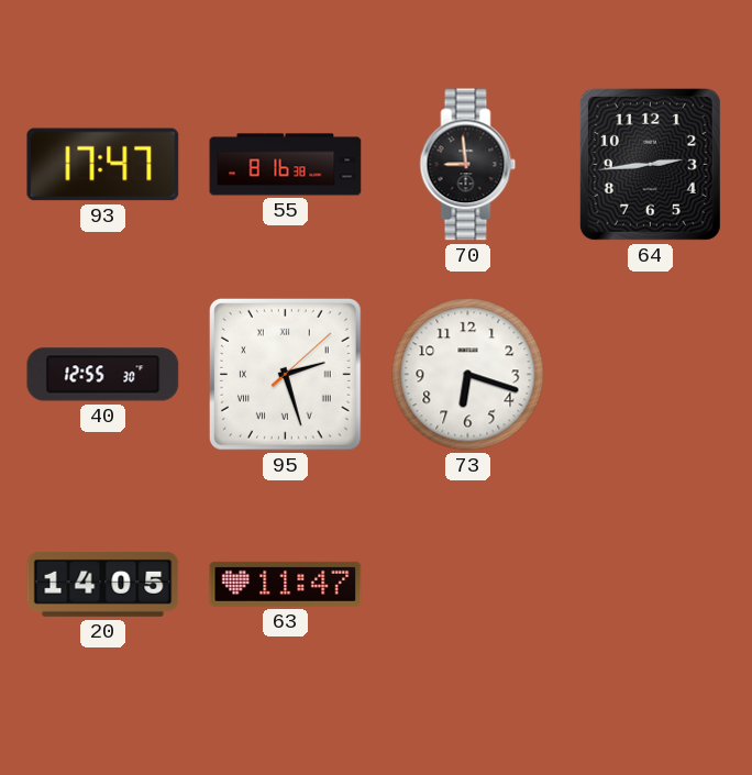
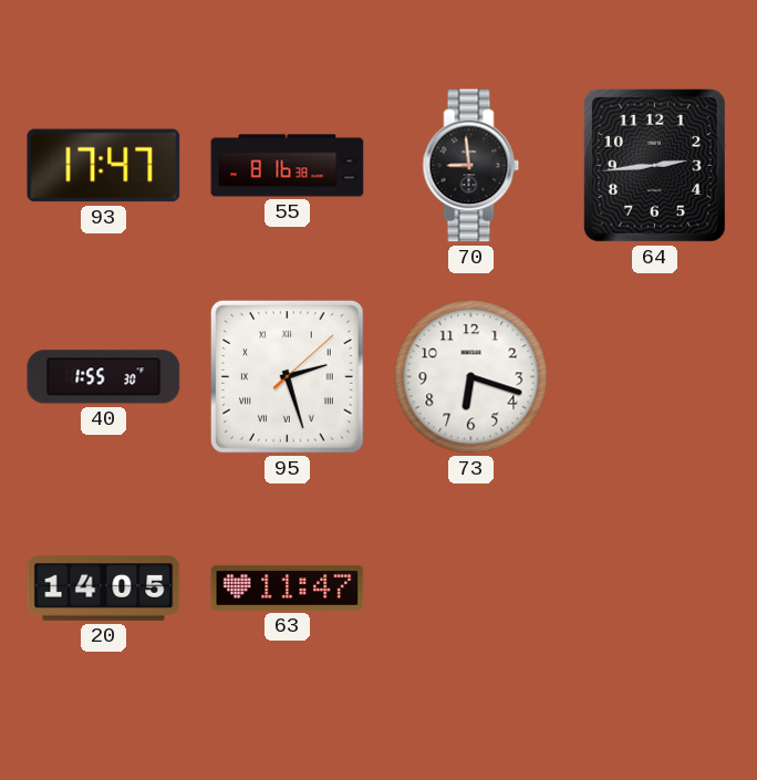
40: 12:55 -> 1:55
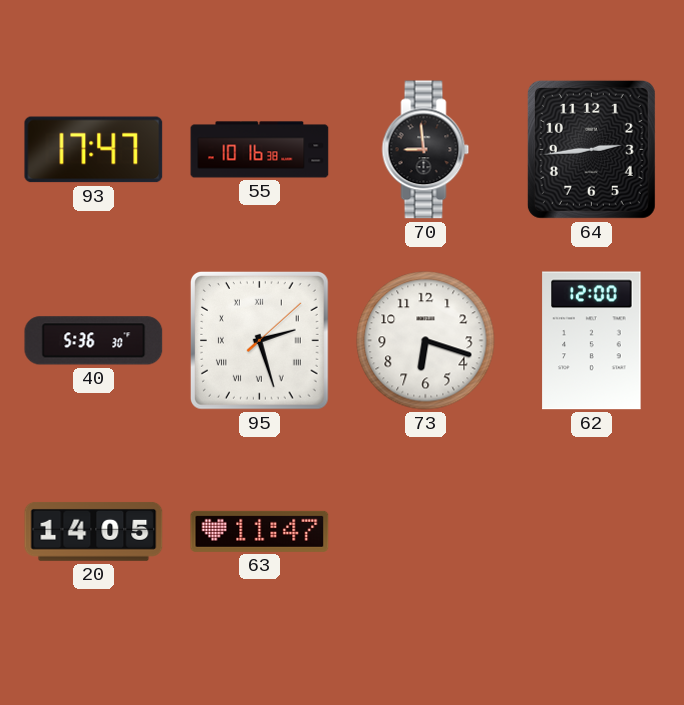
55: 8:16 -> 10:16
40: 1:55 -> 5:36
62: none -> 12:00
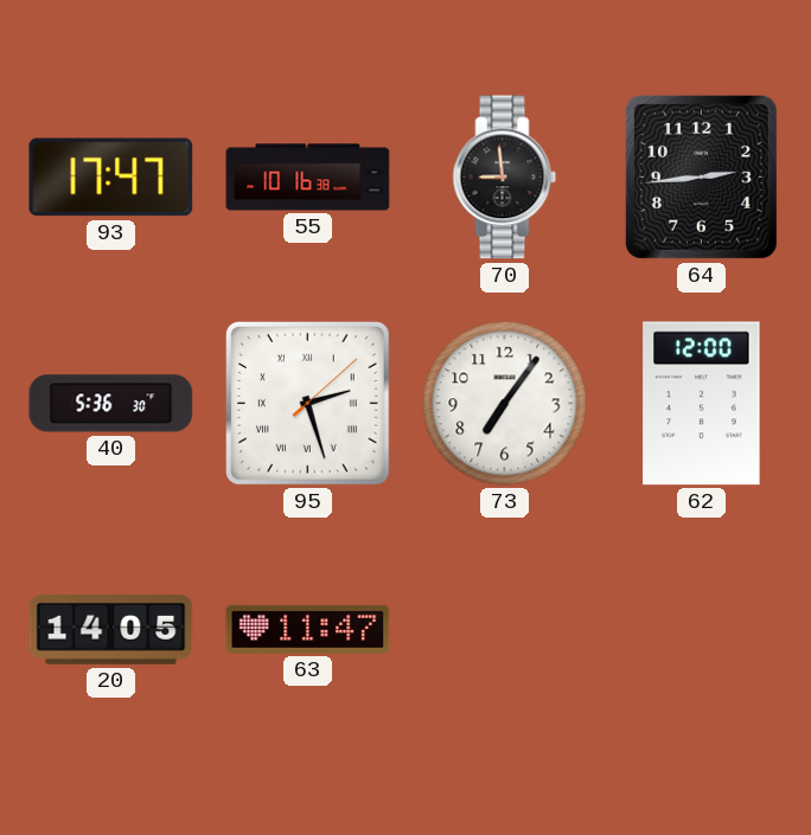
73: 6:18 -> 7:06
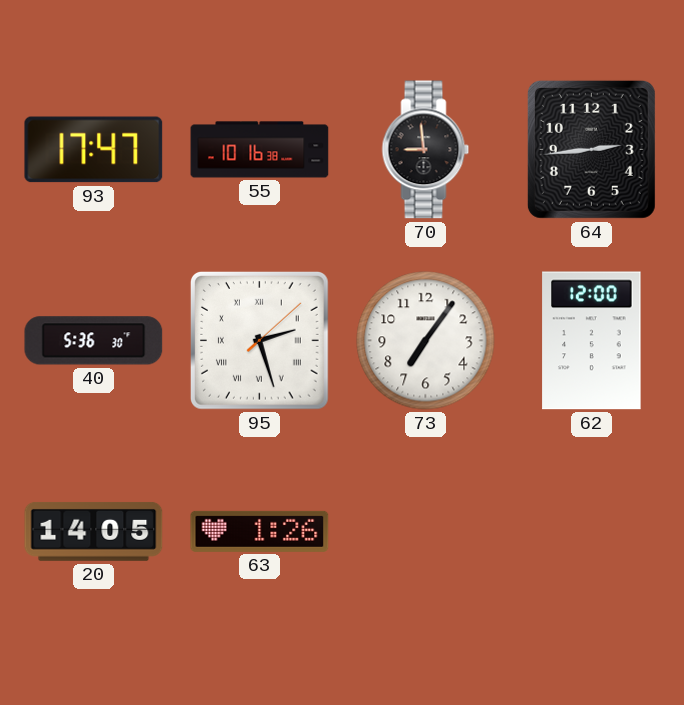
63: 11:47 -> 1:26
